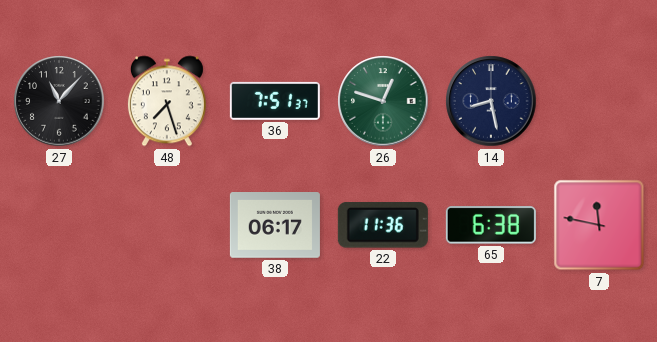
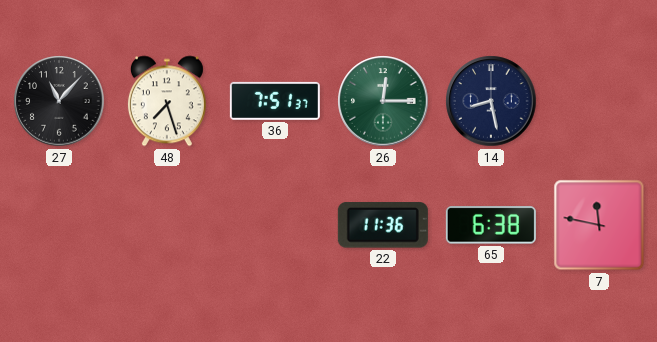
26: 12:48 -> 12:15
38: 06:17 -> none
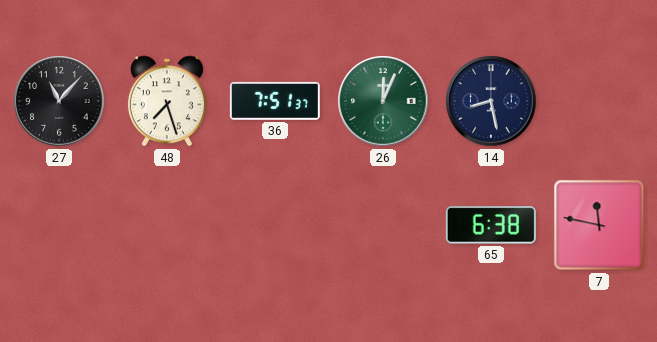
26: 12:15 -> 12:04
22: 11:36 -> none
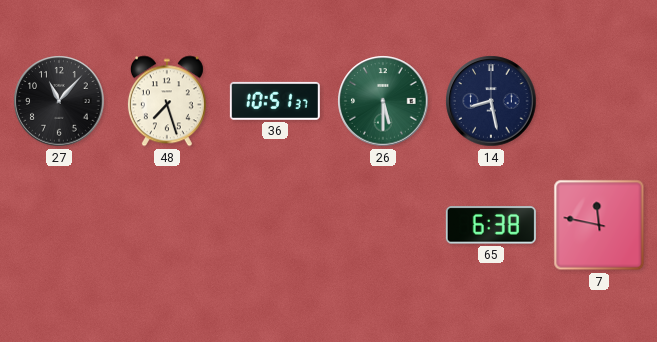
36: 7:51 -> 10:51
26: 12:04 -> 5:30
